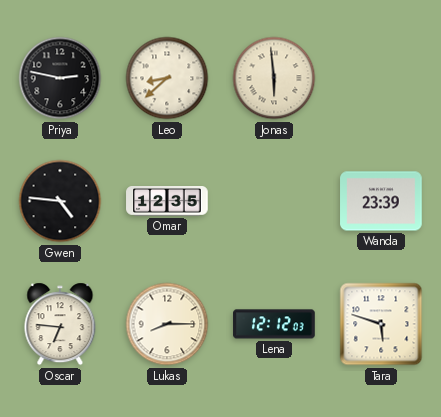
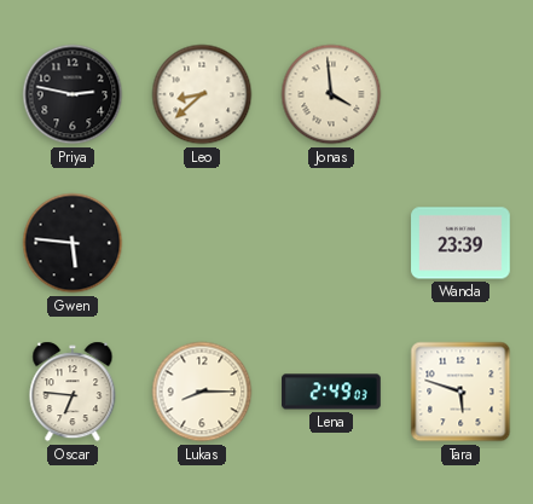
Jonas: 5:59 -> 3:59
Gwen: 4:46 -> 5:46
Omar: 12:35 -> none
Lena: 12:12 -> 2:49
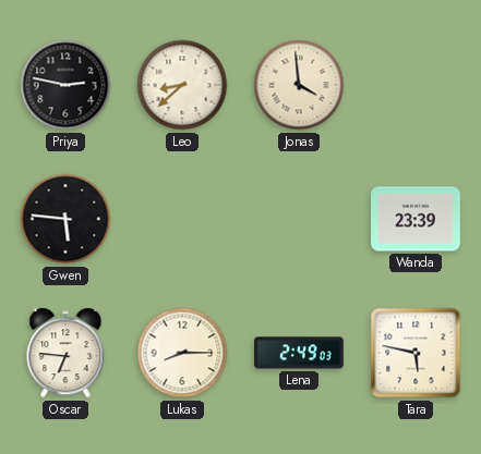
Tara: 5:48 -> 5:47
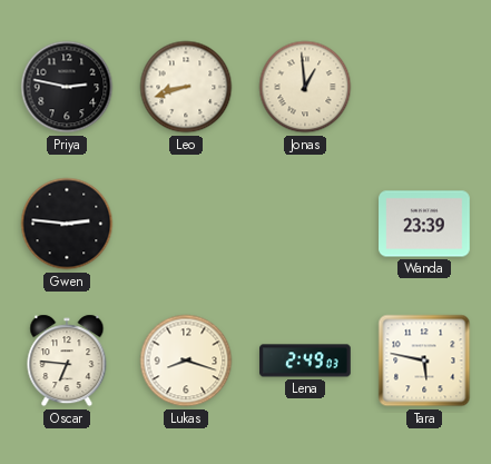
Leo: 8:38 -> 8:42
Jonas: 3:59 -> 12:59
Gwen: 5:46 -> 2:46
Lukas: 8:15 -> 8:18
